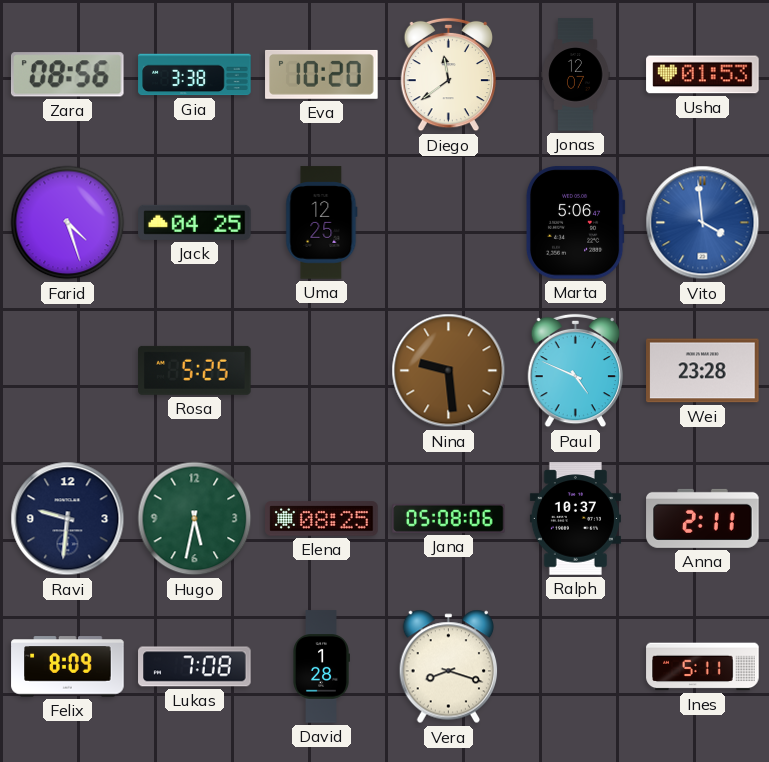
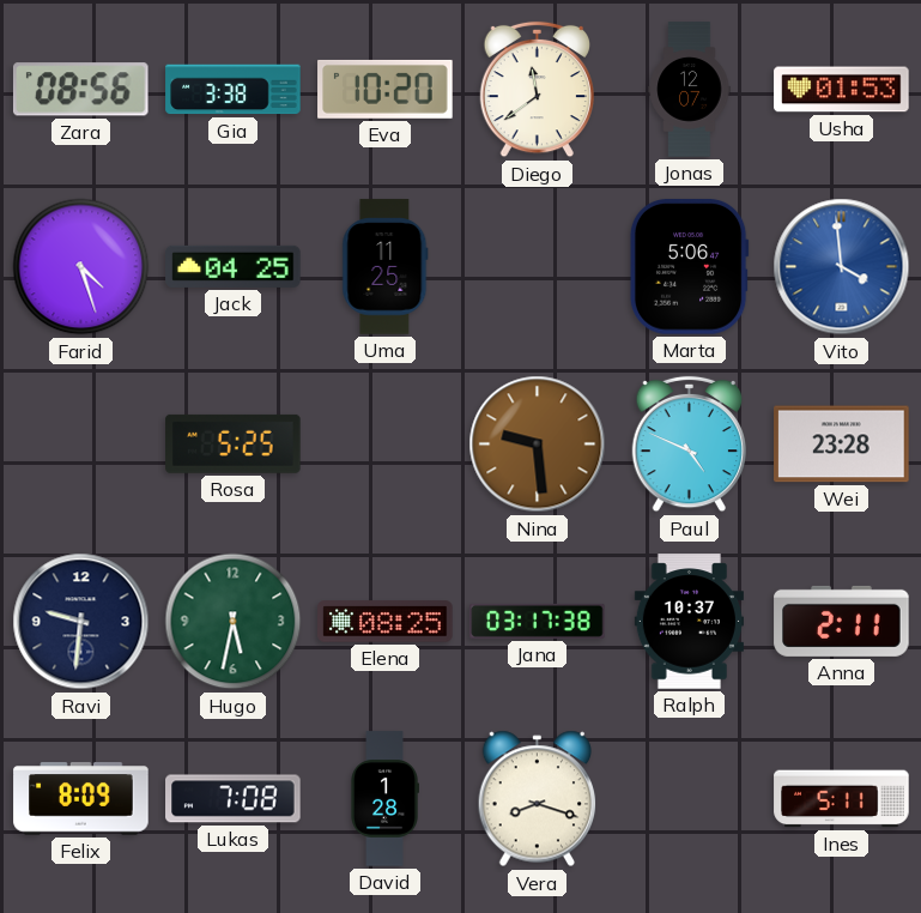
Uma: 12:25 -> 11:25
Jana: 05:08 -> 03:17
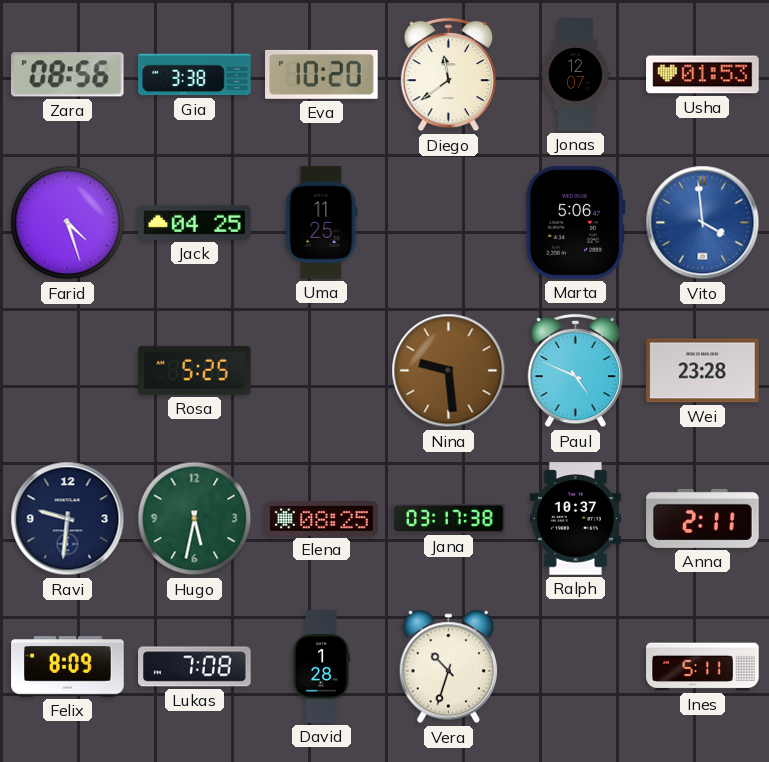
Vera: 8:18 -> 10:33
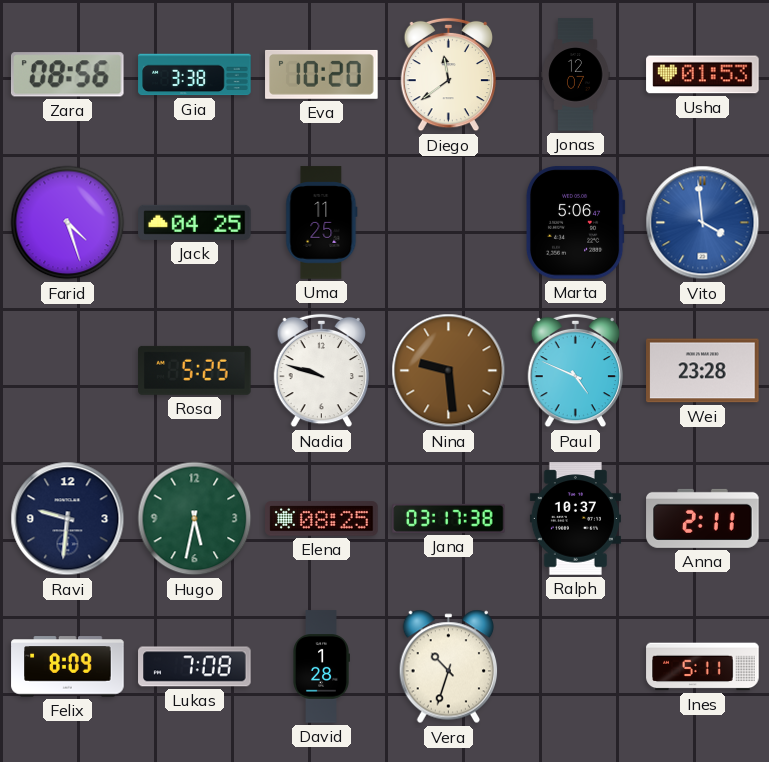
Nadia: none -> 9:48
